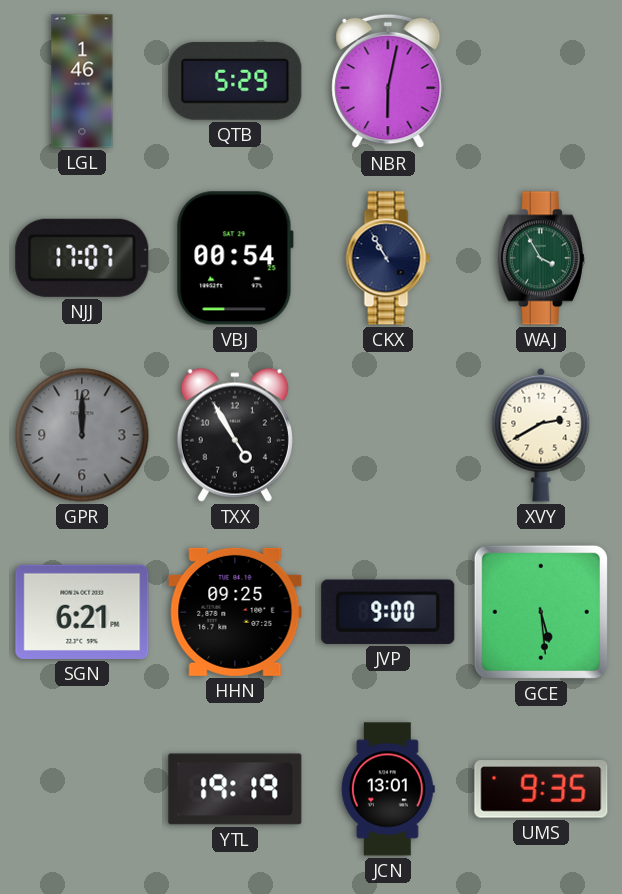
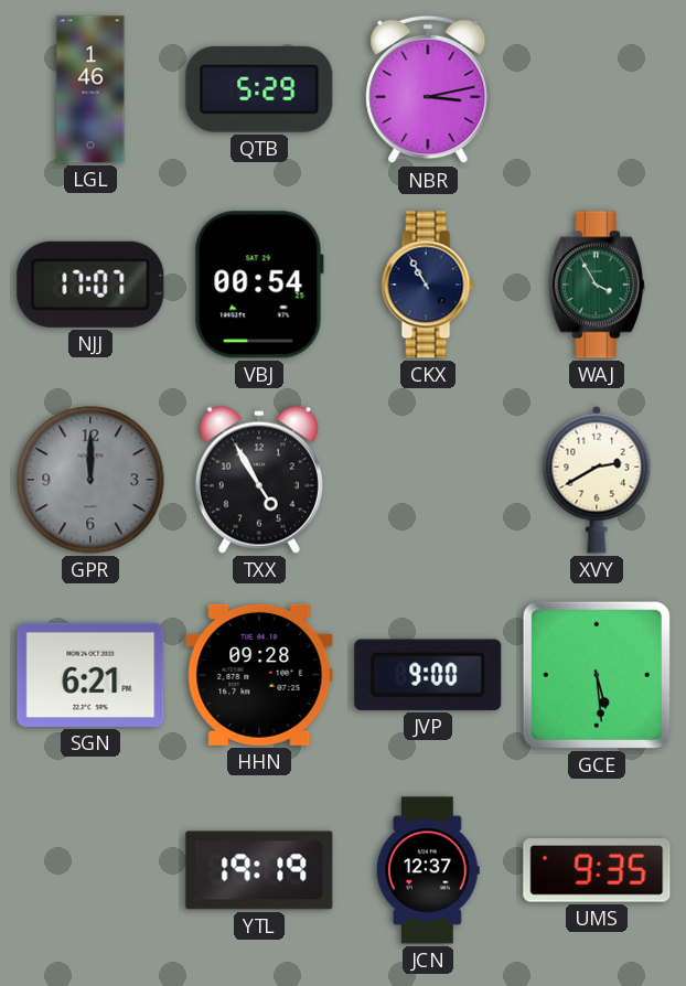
NBR: 6:02 -> 3:13
HHN: 09:25 -> 09:28
JCN: 13:01 -> 12:37
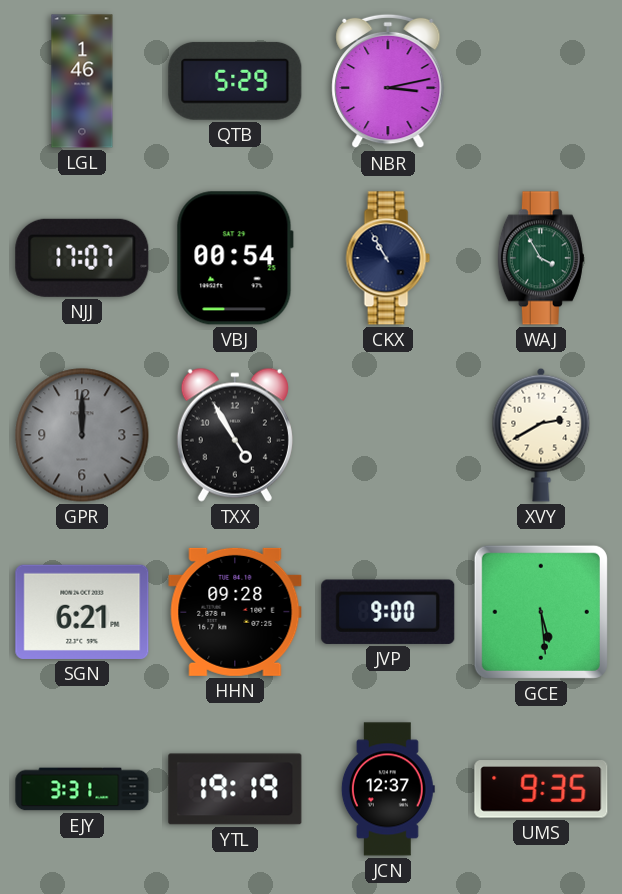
EJY: none -> 3:31
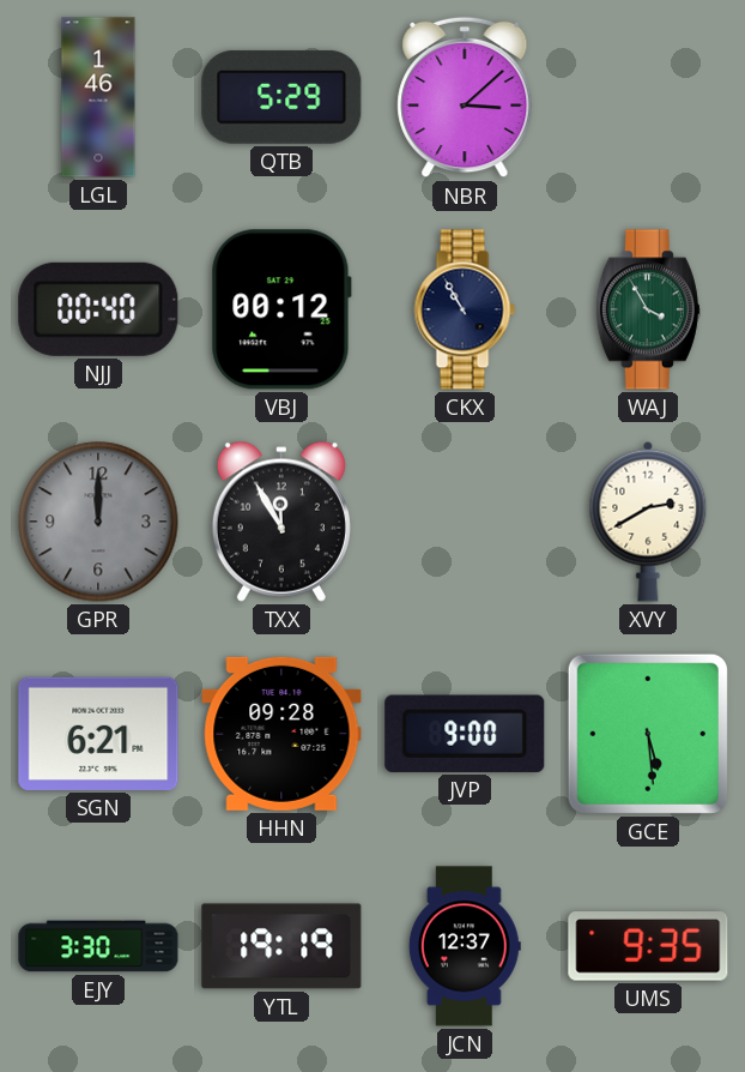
NBR: 3:13 -> 3:08
NJJ: 17:07 -> 00:40
VBJ: 00:54 -> 00:12
TXX: 4:55 -> 11:55
EJY: 3:31 -> 3:30
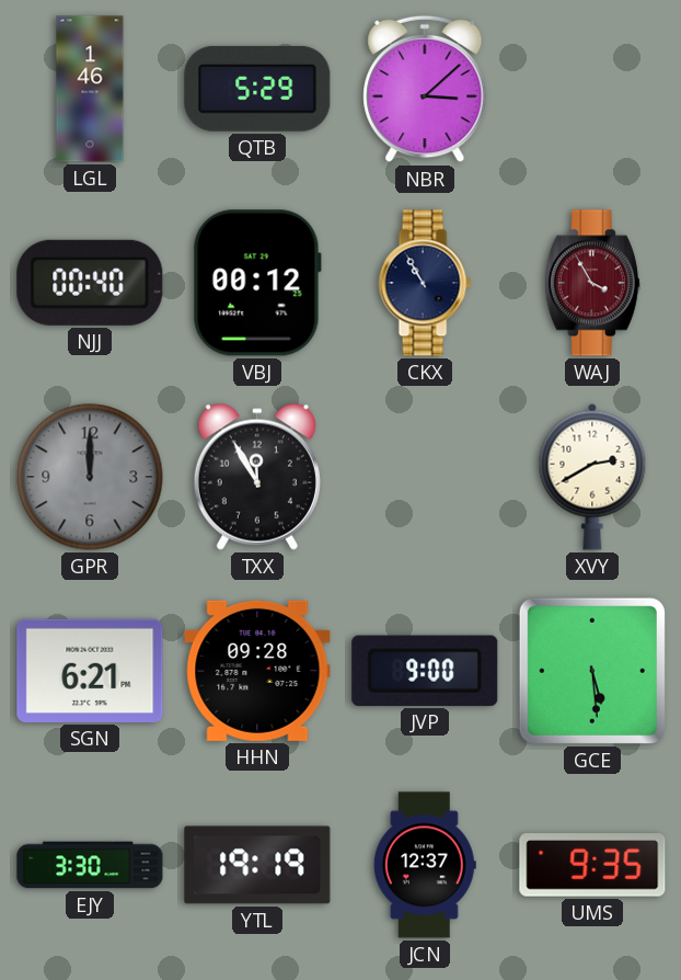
WAJ dial: green -> burgundy
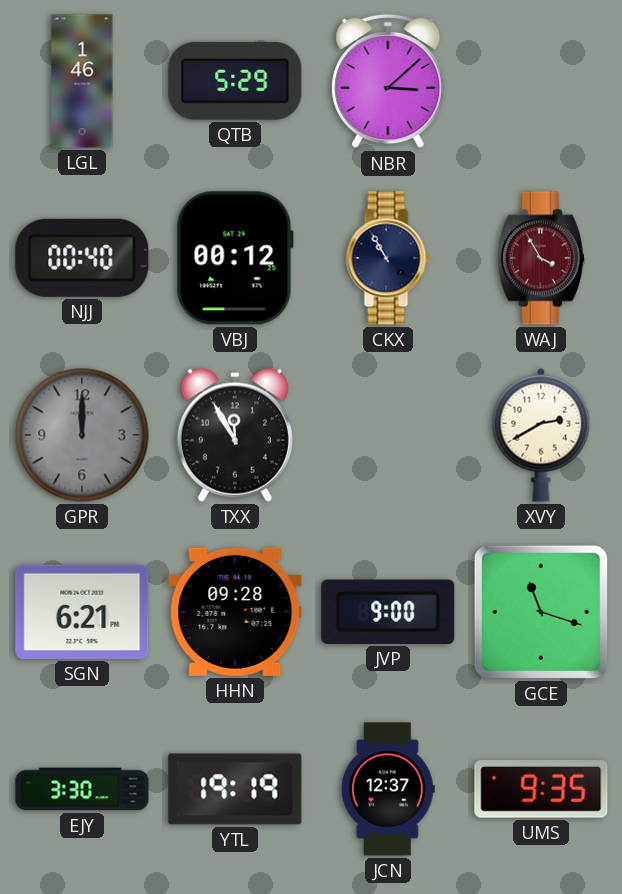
GCE: 5:29 -> 11:18
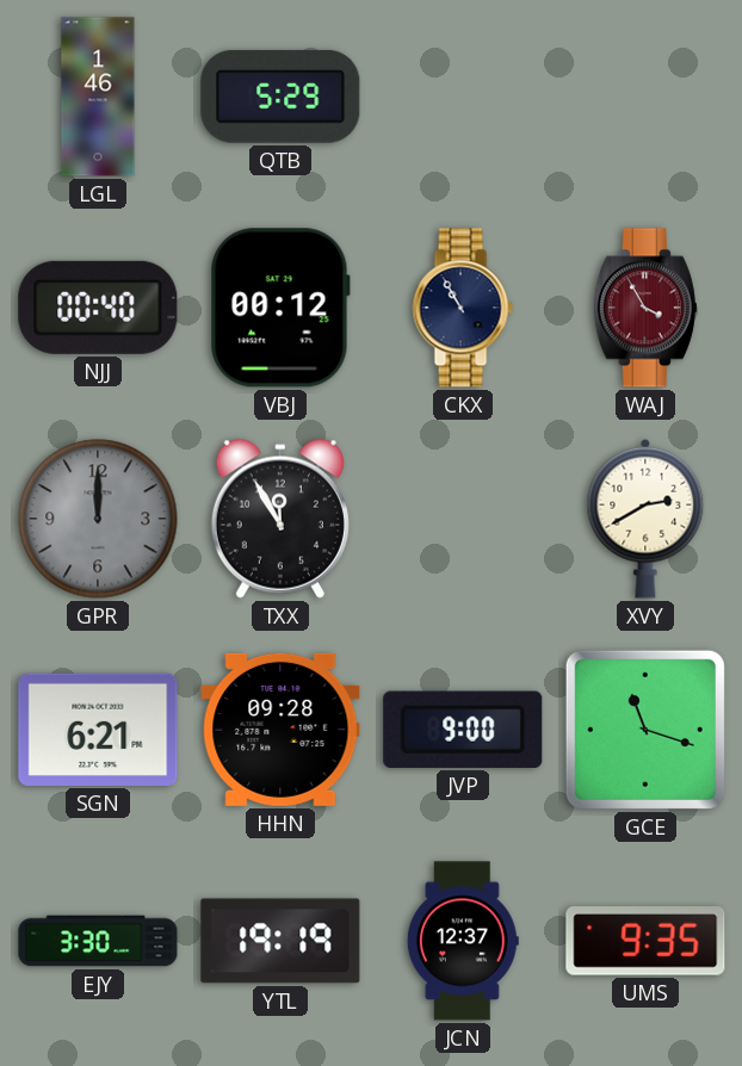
NBR: 3:08 -> none
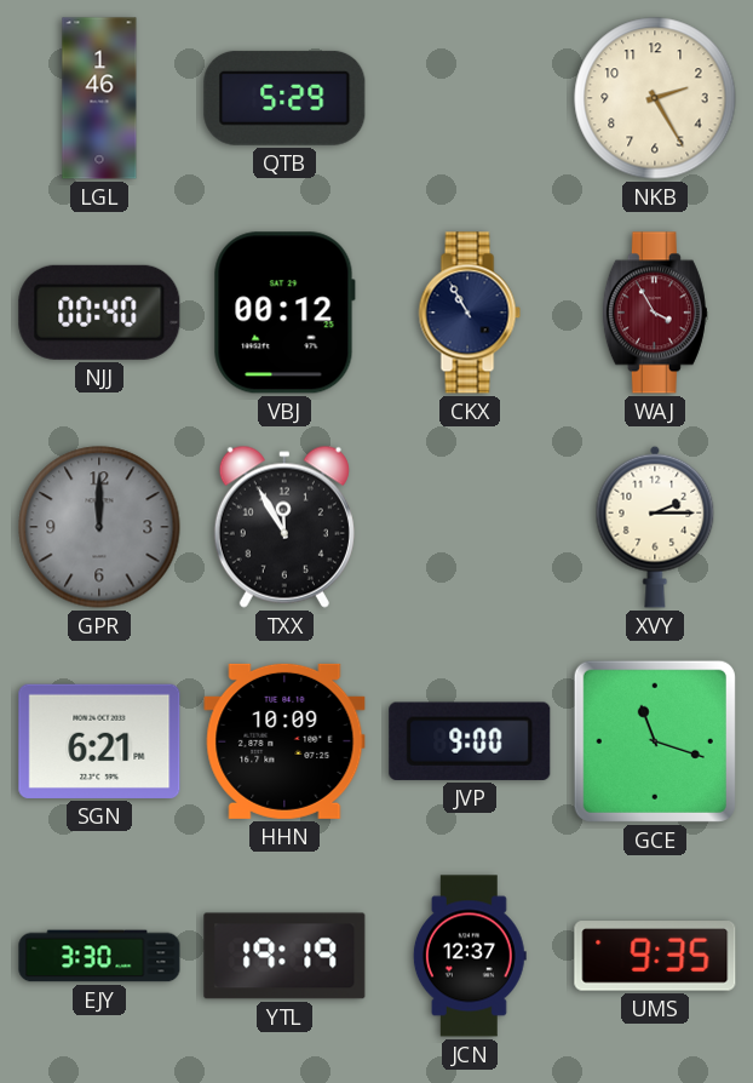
NKB: none -> 2:25
XVY: 2:40 -> 2:15
HHN: 09:28 -> 10:09
